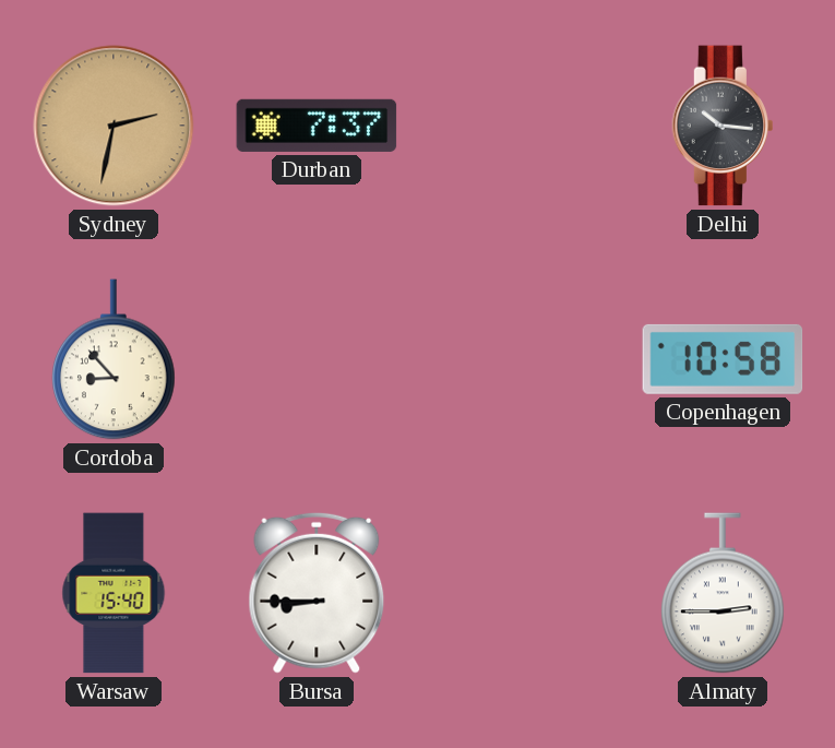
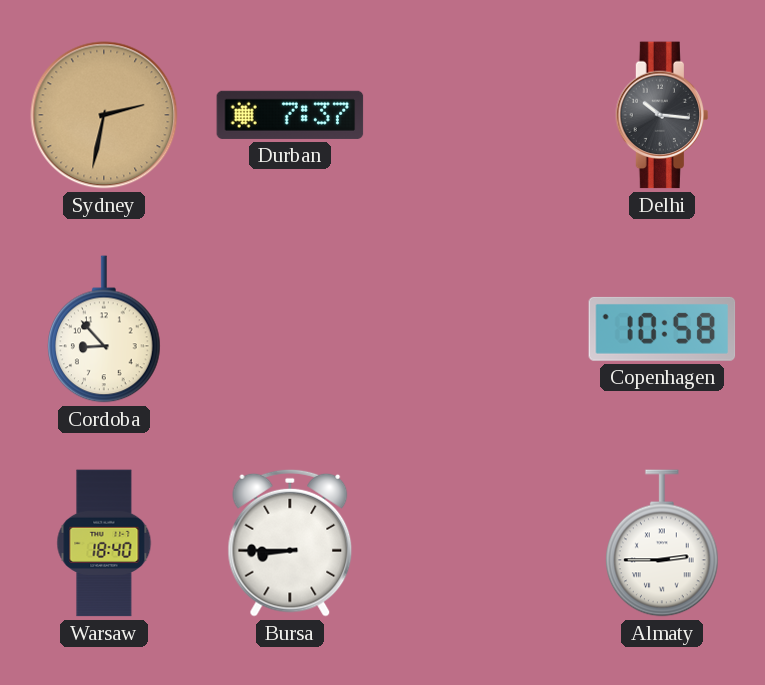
Warsaw: 15:40 -> 18:40
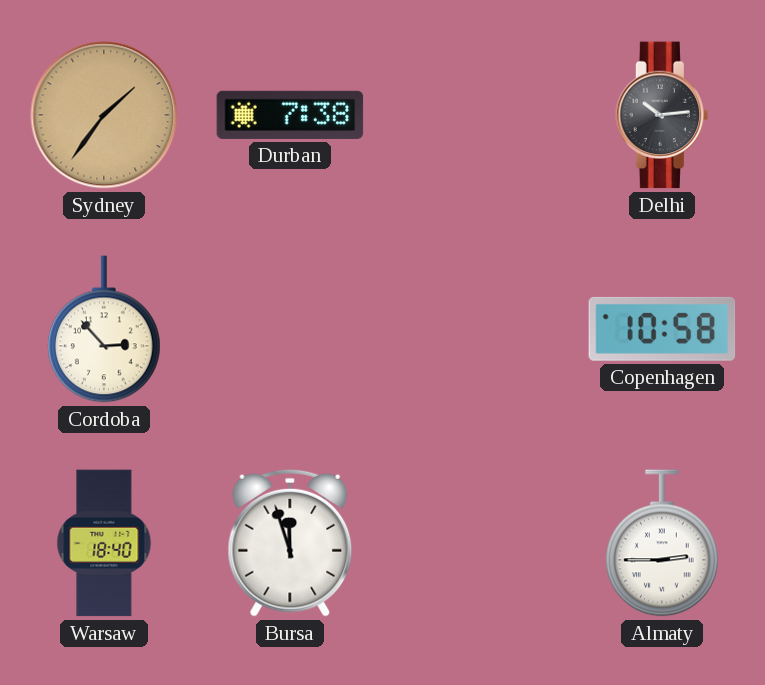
Sydney: 2:32 -> 1:36
Durban: 7:37 -> 7:38
Delhi: 10:16 -> 10:14
Cordoba: 8:53 -> 2:53
Bursa: 8:45 -> 11:57
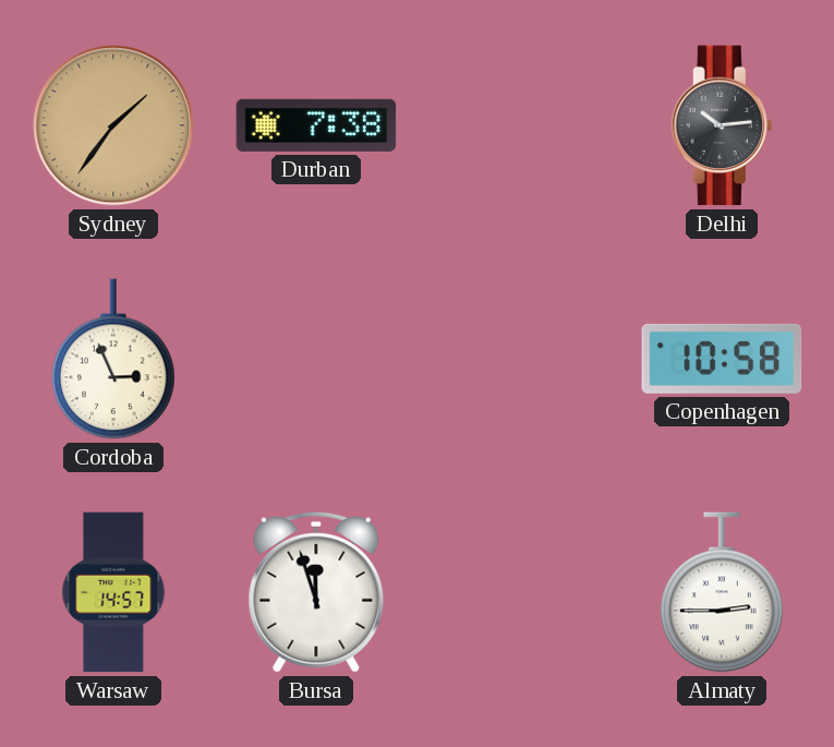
Cordoba: 2:53 -> 2:56
Warsaw: 18:40 -> 14:57
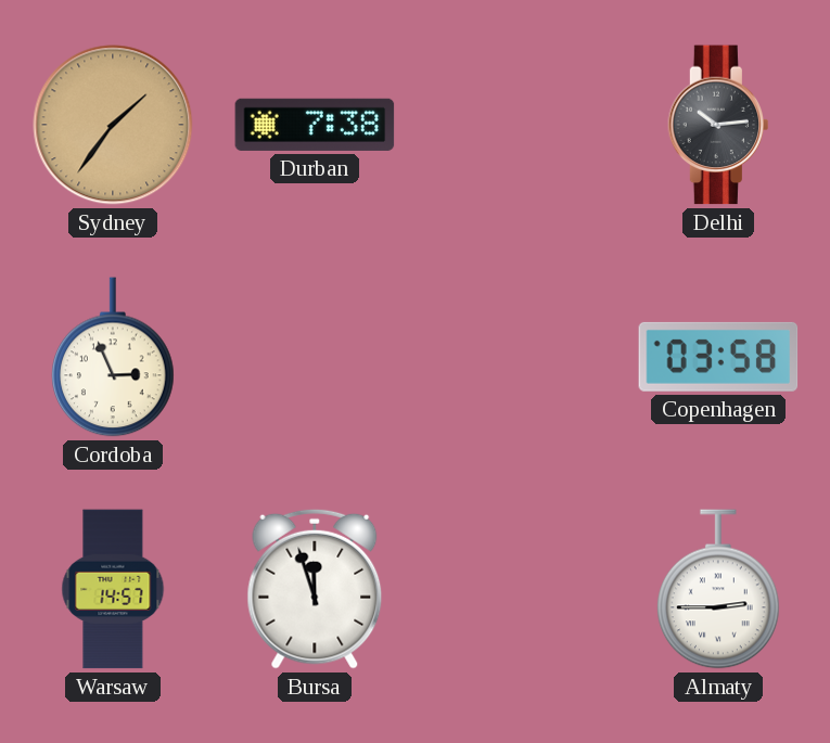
Copenhagen: 10:58 -> 03:58
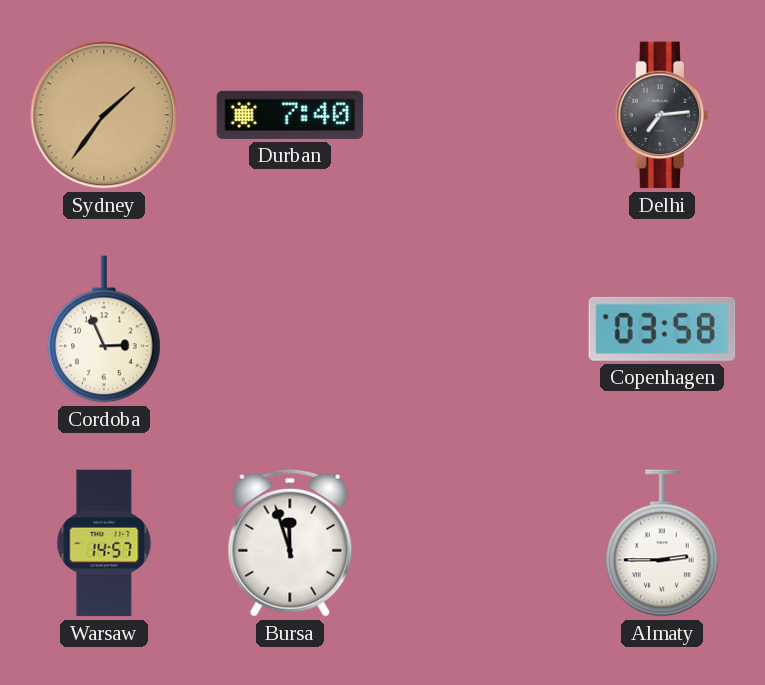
Durban: 7:38 -> 7:40
Delhi: 10:14 -> 7:14
